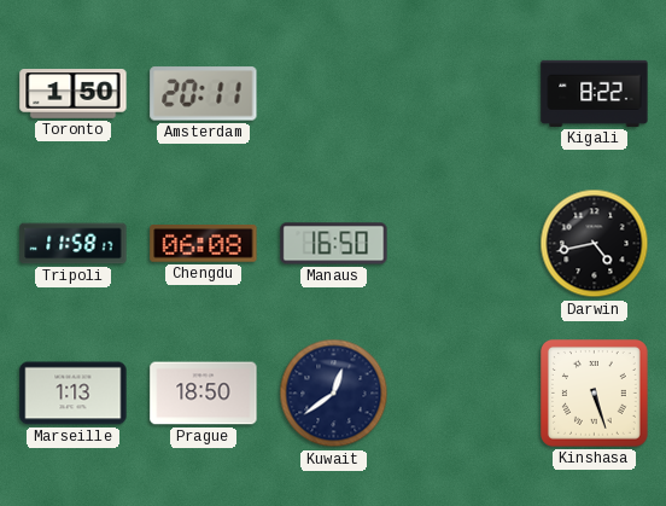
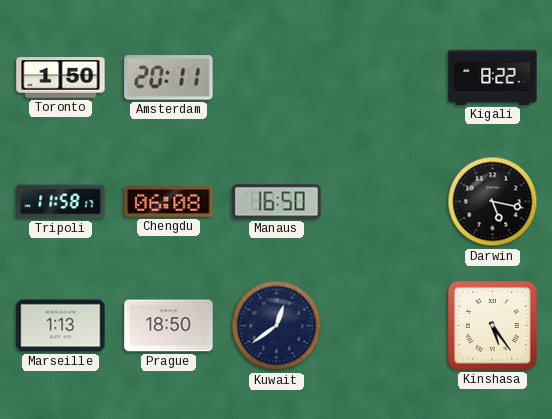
Darwin: 4:43 -> 5:17
Kinshasa: 5:27 -> 5:24
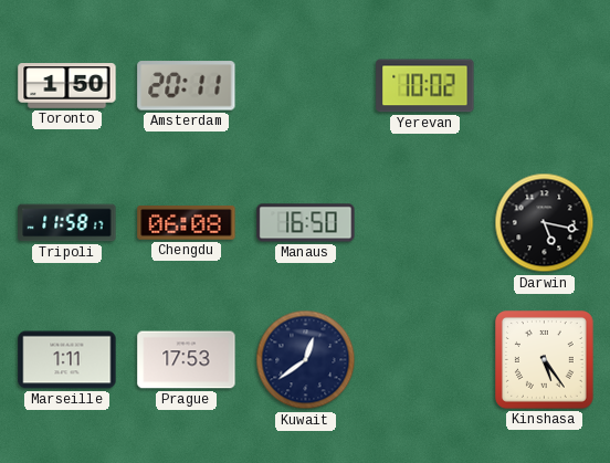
Yerevan: none -> 10:02
Kigali: 8:22 -> none
Marseille: 1:13 -> 1:11
Prague: 18:50 -> 17:53
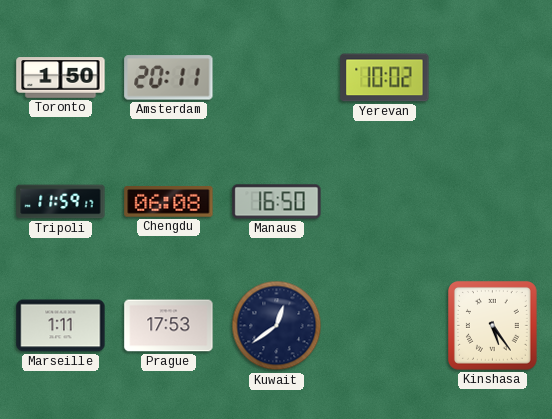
Tripoli: 11:58 -> 11:59
Darwin: 5:17 -> none
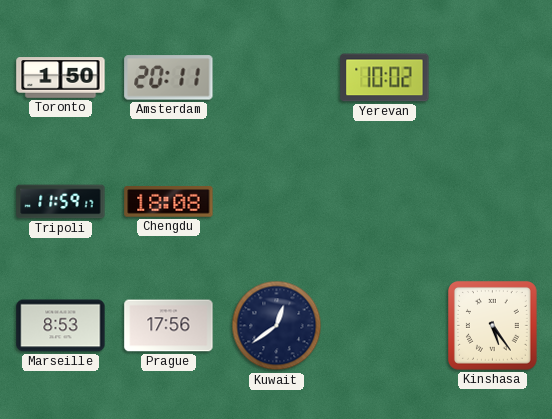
Chengdu: 06:08 -> 18:08
Manaus: 16:50 -> none
Marseille: 1:11 -> 8:53
Prague: 17:53 -> 17:56
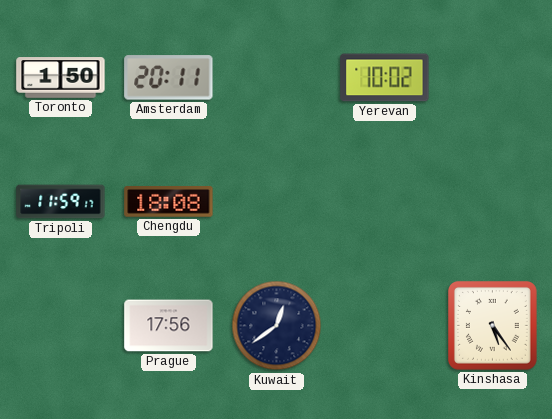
Marseille: 8:53 -> none
